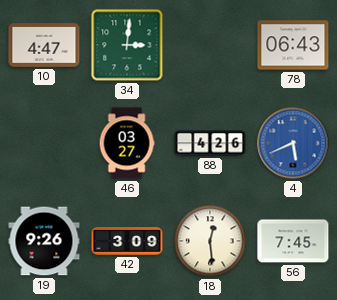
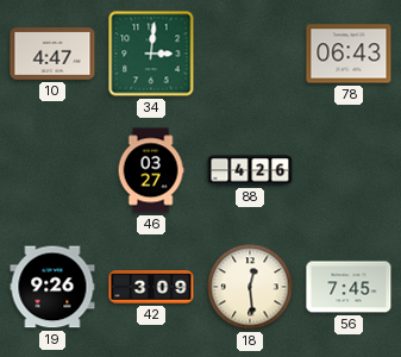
4: 5:41 -> none
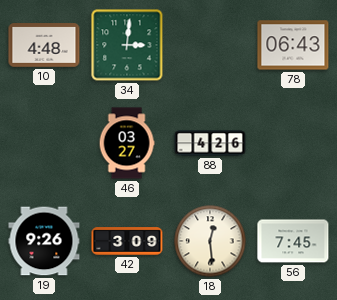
10: 4:47 -> 4:48
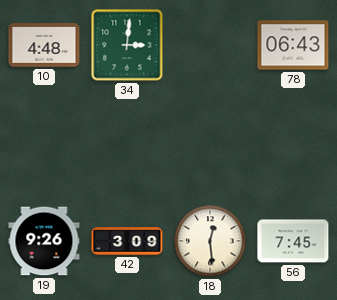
46: 03:27 -> none
88: 4:26 -> none
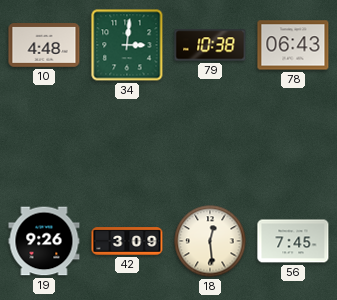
79: none -> 10:38
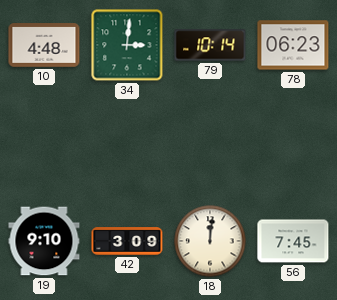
79: 10:38 -> 10:14
78: 06:43 -> 06:23
19: 9:26 -> 9:10
18: 12:29 -> 12:01
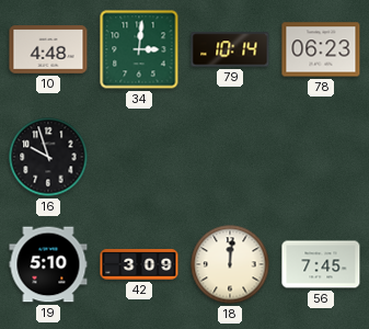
16: none -> 9:57
19: 9:10 -> 5:10
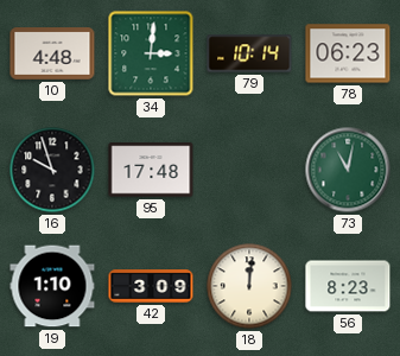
95: none -> 17:48
73: none -> 11:02
19: 5:10 -> 1:10
56: 7:45 -> 8:23
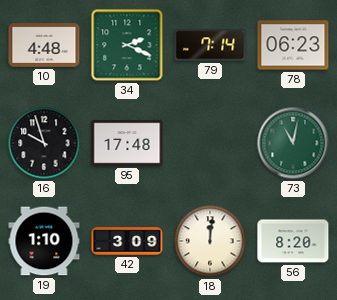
34: 3:01 -> 2:19
79: 10:14 -> 7:14
56: 8:23 -> 8:20
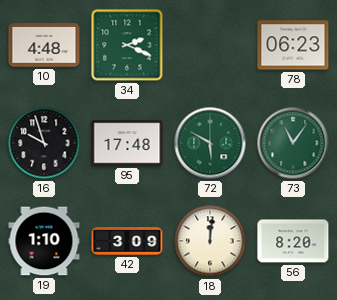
79: 7:14 -> none
72: none -> 5:50
73: 11:02 -> 11:06
